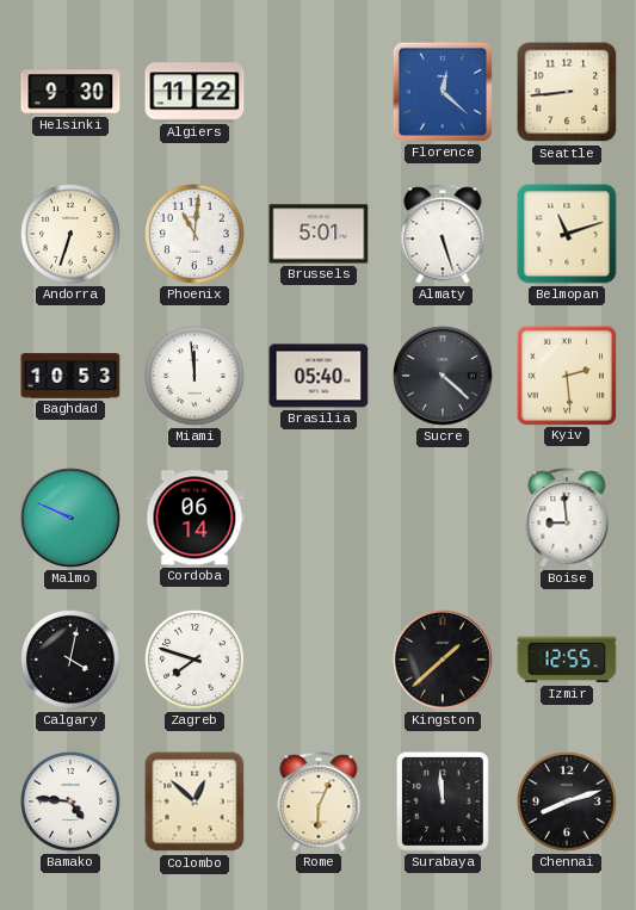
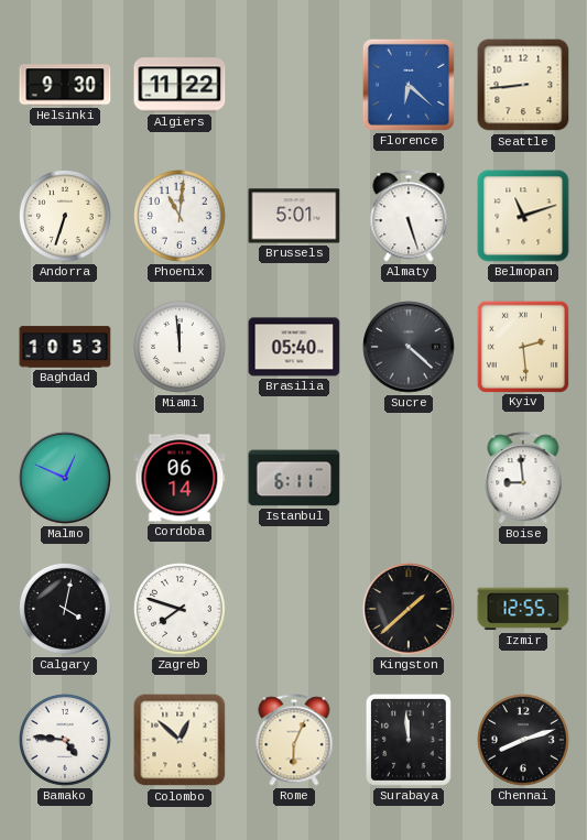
Florence: 12:22 -> 6:22
Malmo: 9:49 -> 12:49
Istanbul: none -> 6:11
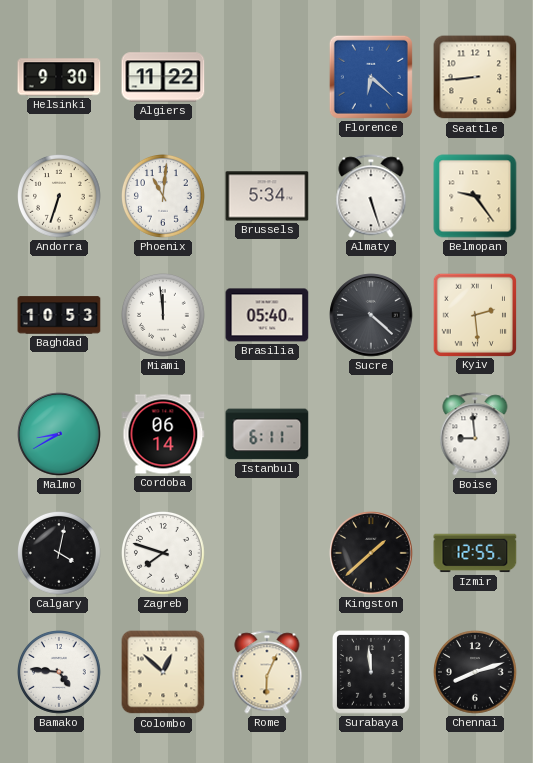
Brussels: 5:01 -> 5:34
Belmopan: 11:12 -> 9:24
Malmo: 12:49 -> 8:40
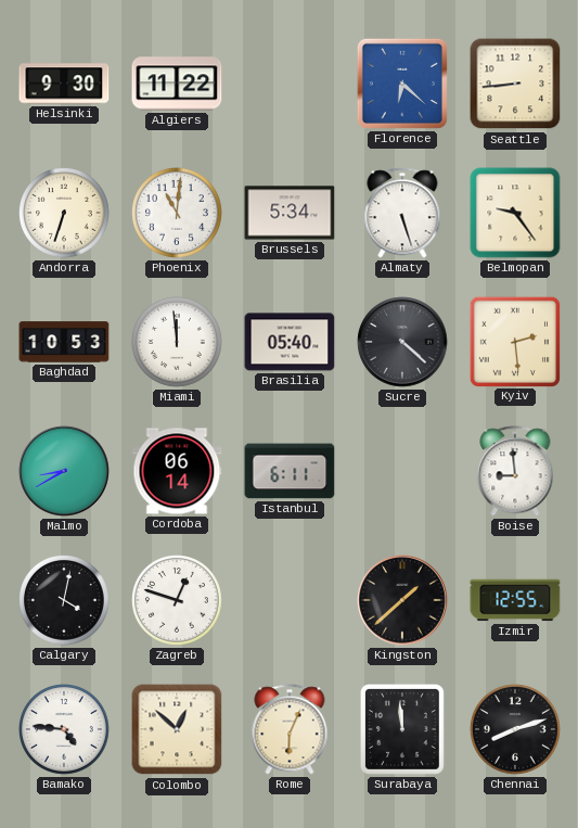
Zagreb: 7:48 -> 12:48
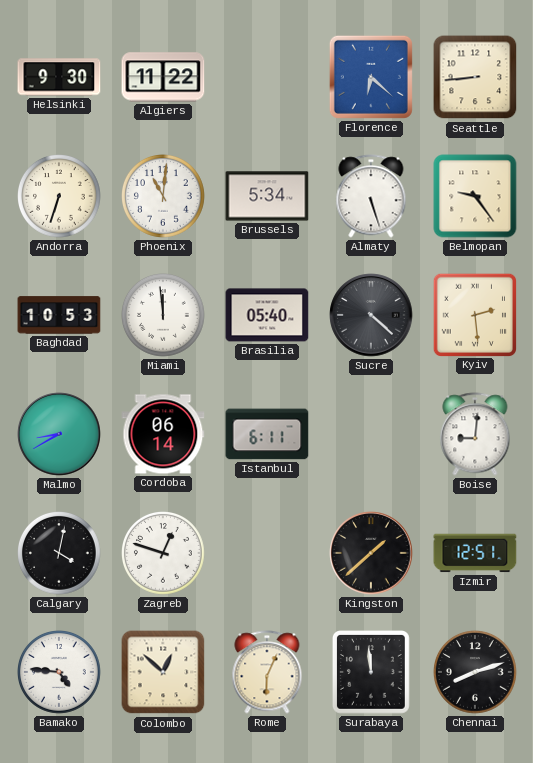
Boise: 8:59 -> 9:01
Izmir: 12:55 -> 12:51
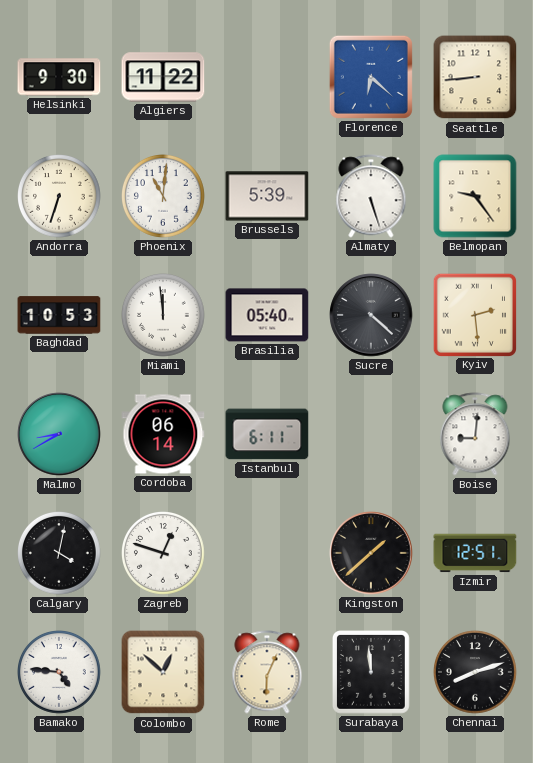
Brussels: 5:34 -> 5:39
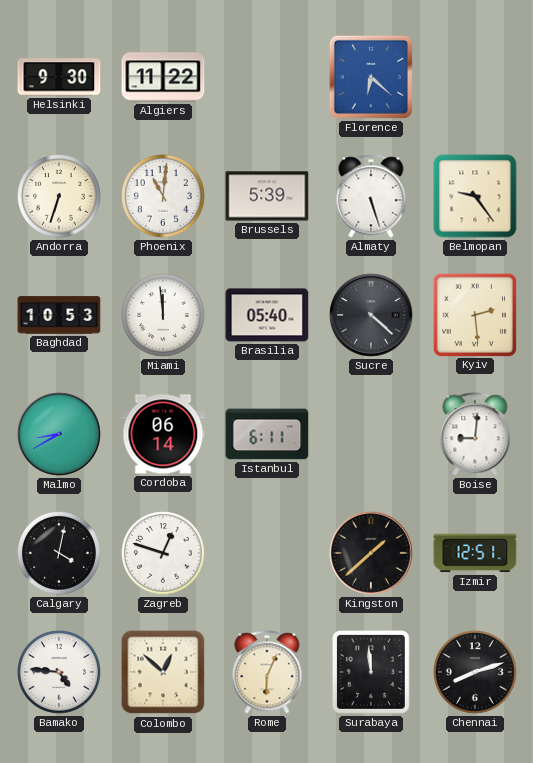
Seattle: 8:44 -> none
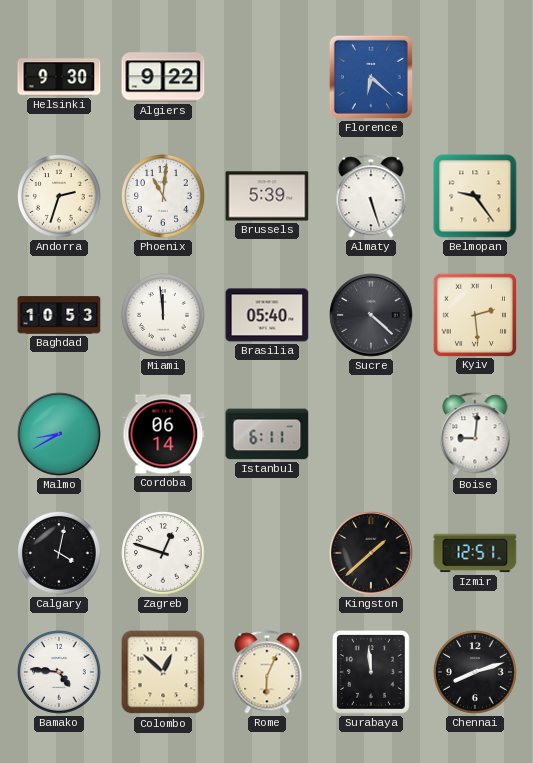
Algiers: 11:22 -> 9:22
Andorra: 6:33 -> 2:33
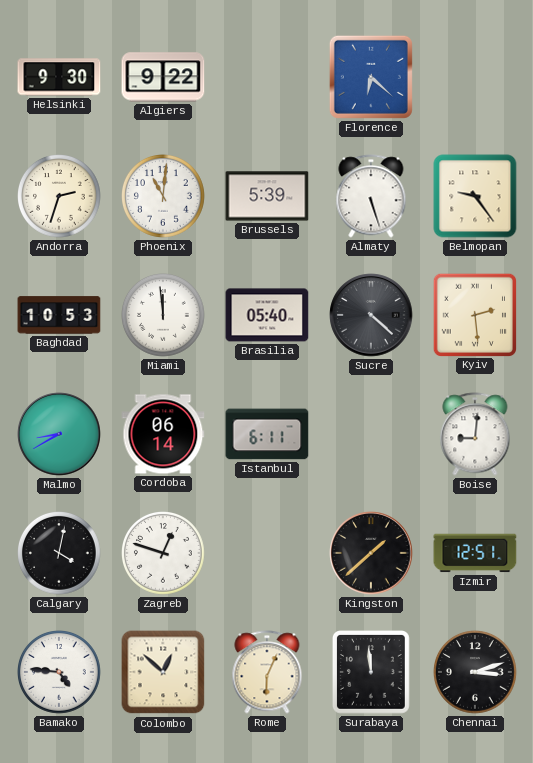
Chennai: 8:12 -> 3:12
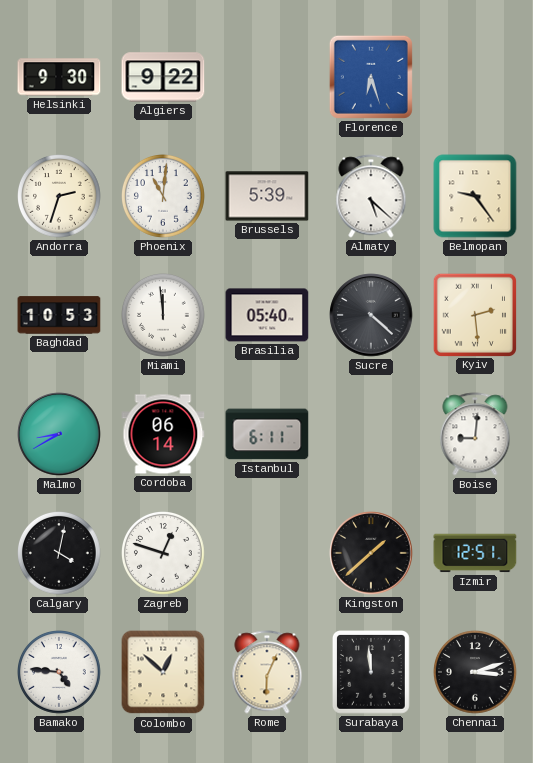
Florence: 6:22 -> 6:27
Almaty: 5:27 -> 5:22
